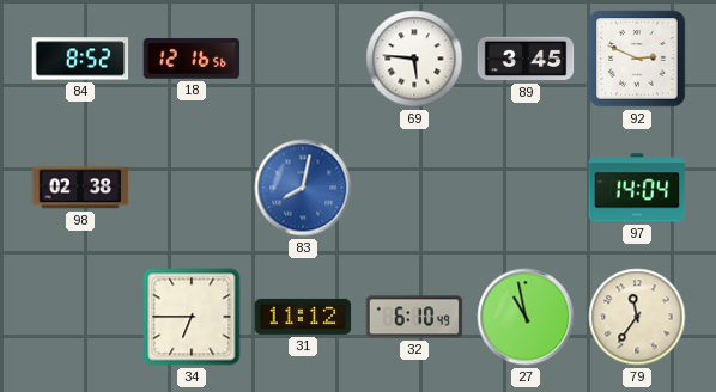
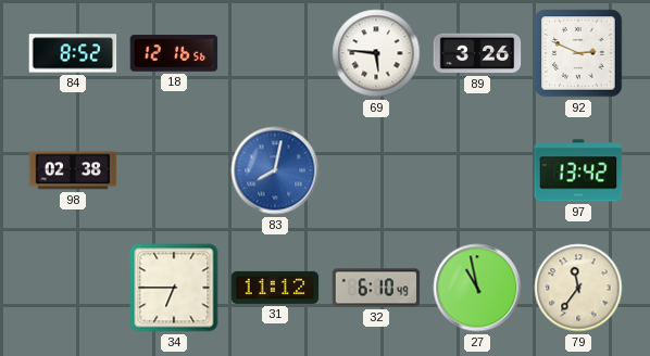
89: 3:45 -> 3:26
97: 14:04 -> 13:42
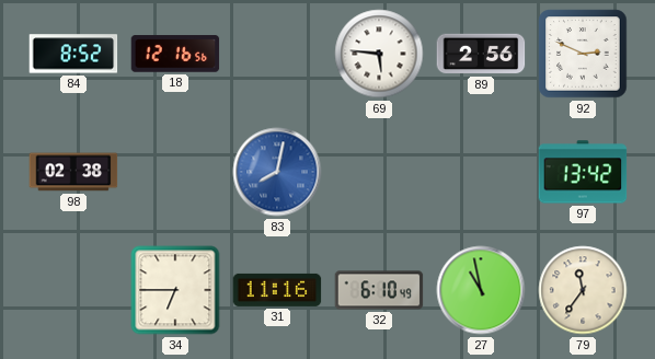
89: 3:26 -> 2:56
31: 11:12 -> 11:16
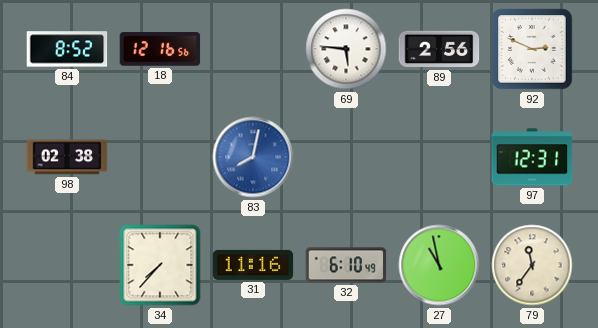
97: 13:42 -> 12:31
34: 6:45 -> 7:37
